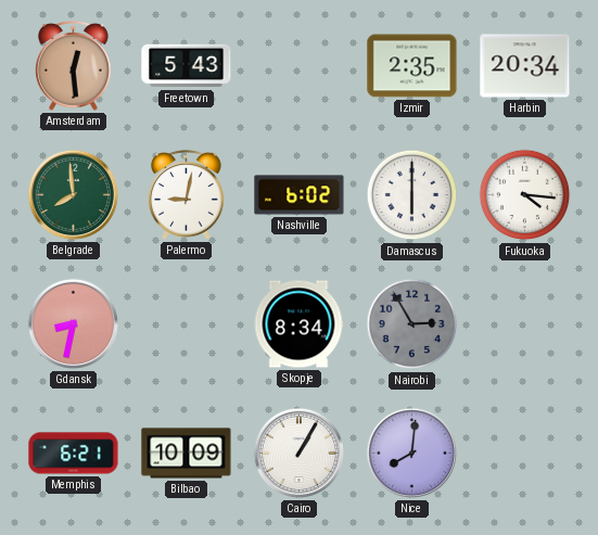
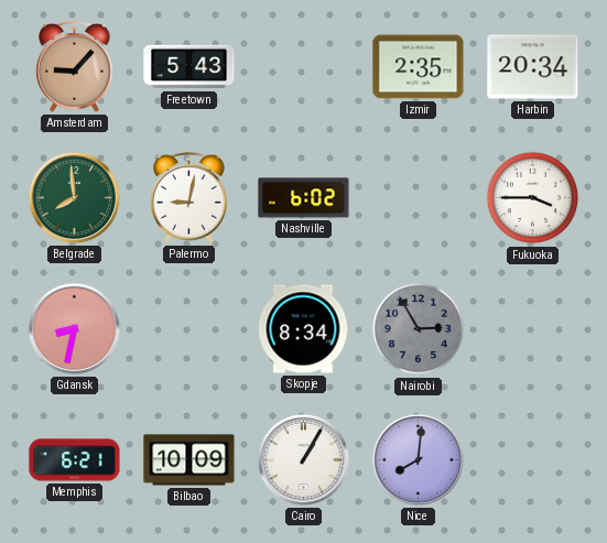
Amsterdam: 12:29 -> 9:07
Damascus: 6:00 -> none
Fukuoka: 4:16 -> 3:45
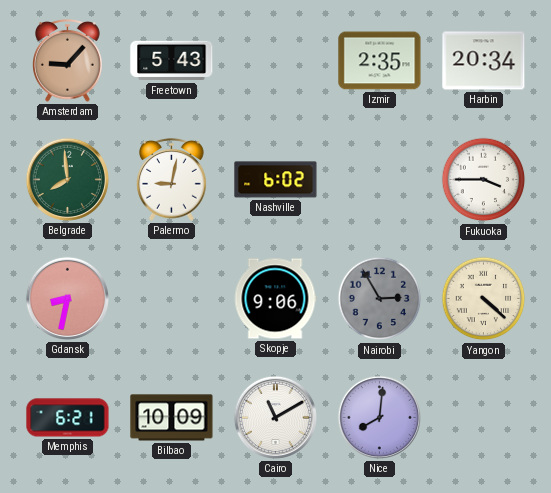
Skopje: 8:34 -> 9:06
Yangon: none -> 4:22
Cairo: 1:05 -> 11:10
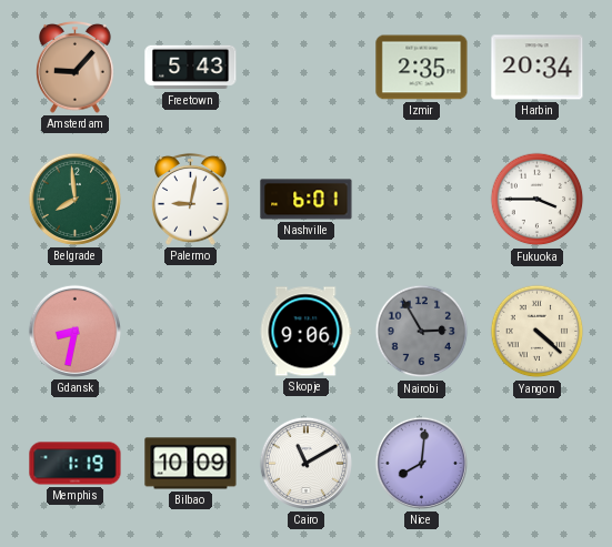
Nashville: 6:02 -> 6:01
Memphis: 6:21 -> 1:19
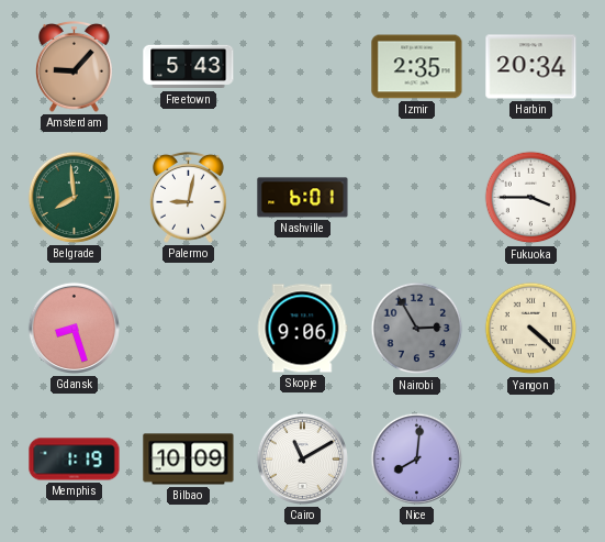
Gdansk: 8:32 -> 8:27
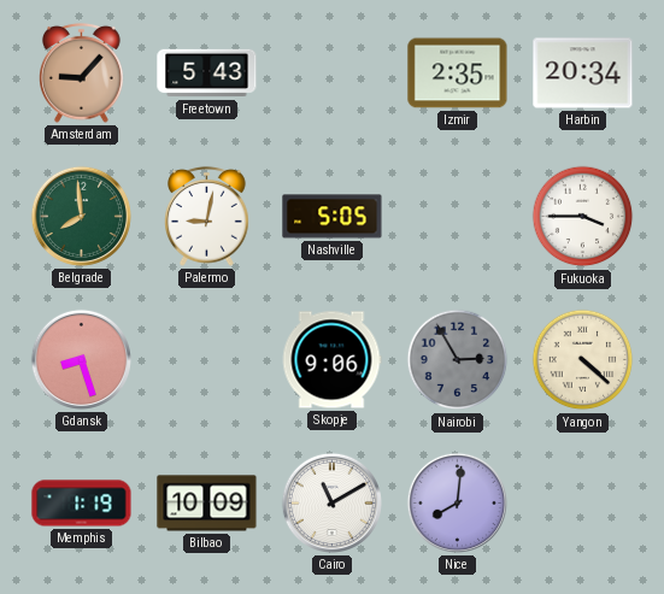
Nashville: 6:01 -> 5:05
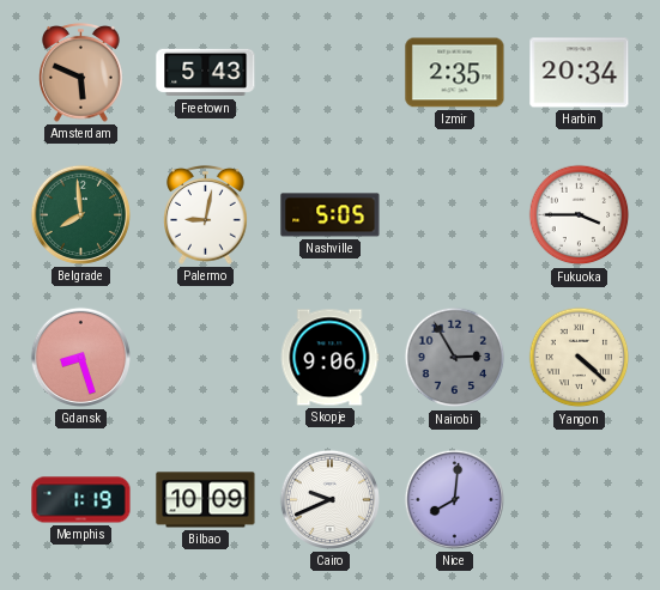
Amsterdam: 9:07 -> 5:49
Cairo: 11:10 -> 9:41
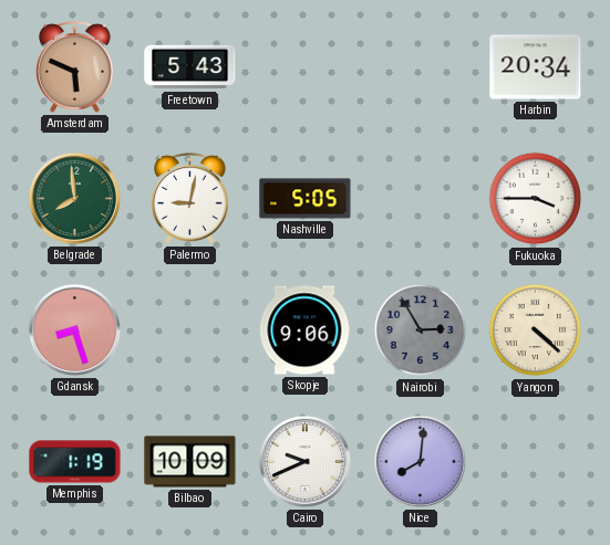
Izmir: 2:35 -> none
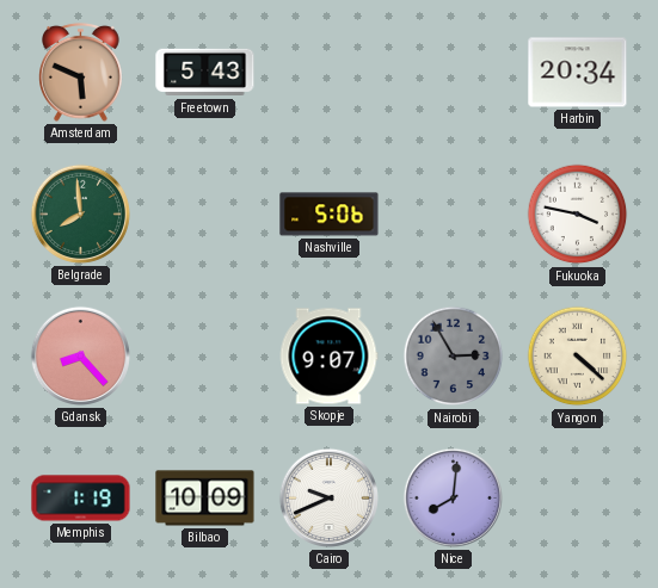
Palermo: 9:02 -> none
Nashville: 5:05 -> 5:06
Fukuoka: 3:45 -> 3:47
Gdansk: 8:27 -> 8:23
Skopje: 9:06 -> 9:07
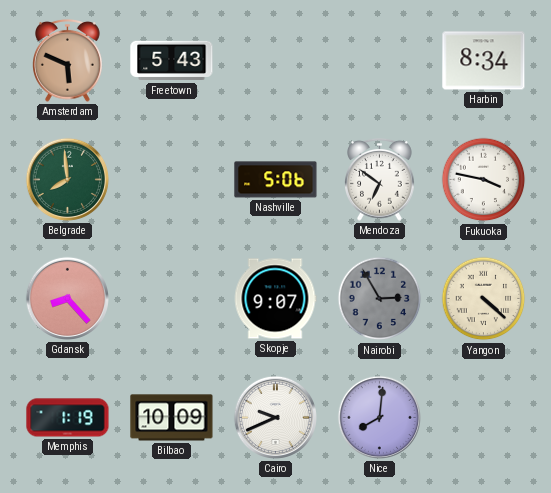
Harbin: 20:34 -> 8:34
Mendoza: none -> 6:51
